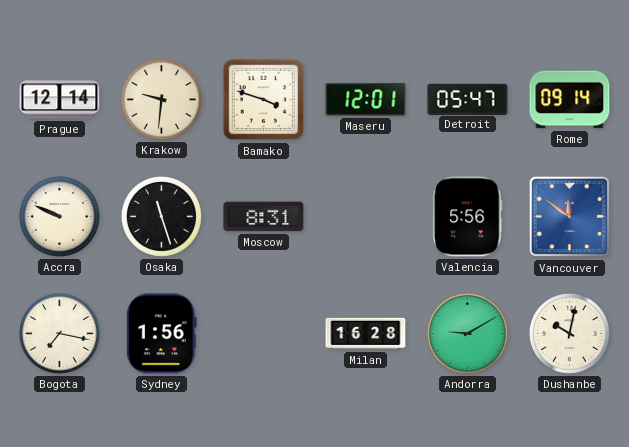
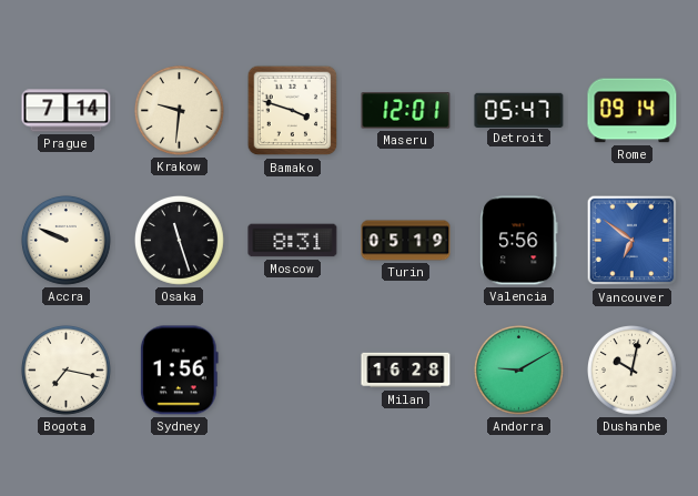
Prague: 12:14 -> 7:14
Turin: none -> 05:19
Vancouver: 11:51 -> 6:51
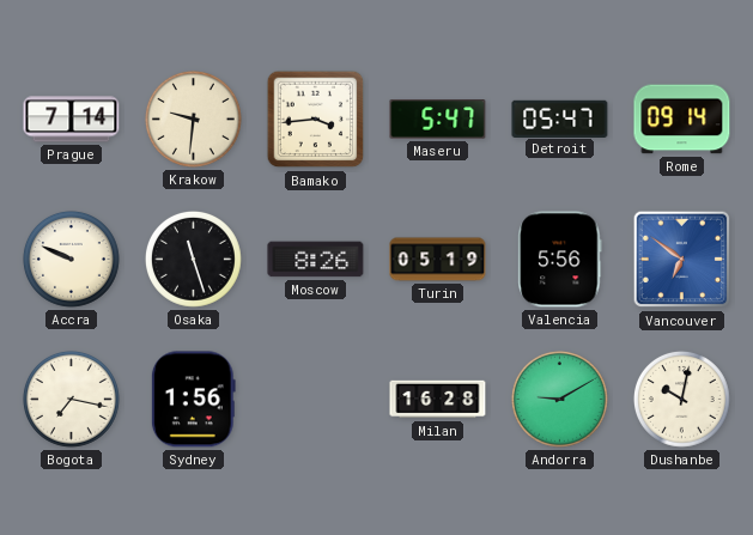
Bamako: 3:48 -> 3:44
Maseru: 12:01 -> 5:47
Moscow: 8:31 -> 8:26
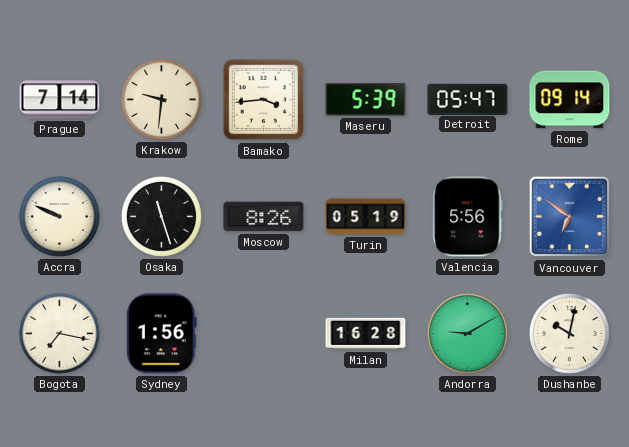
Maseru: 5:47 -> 5:39
